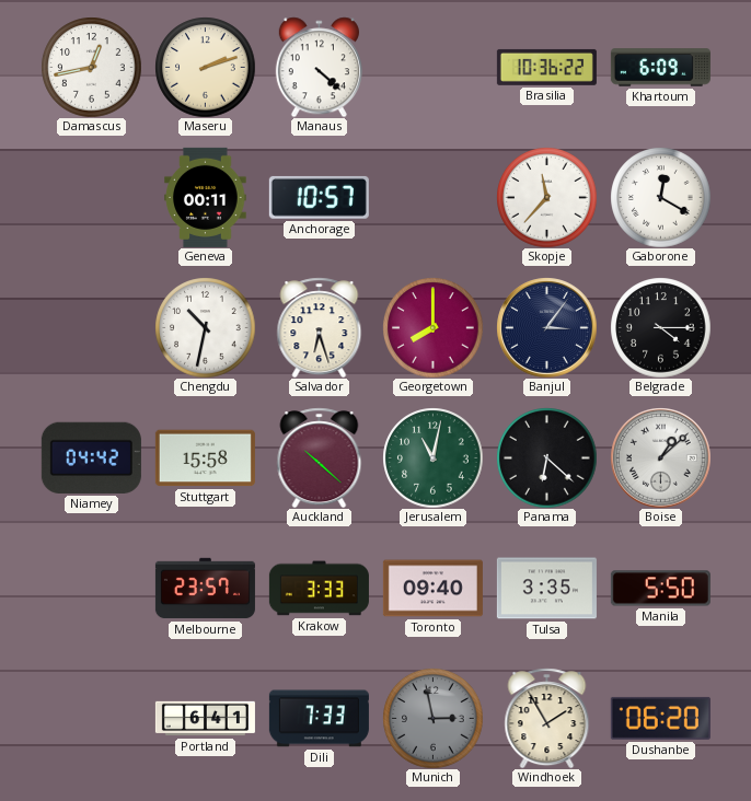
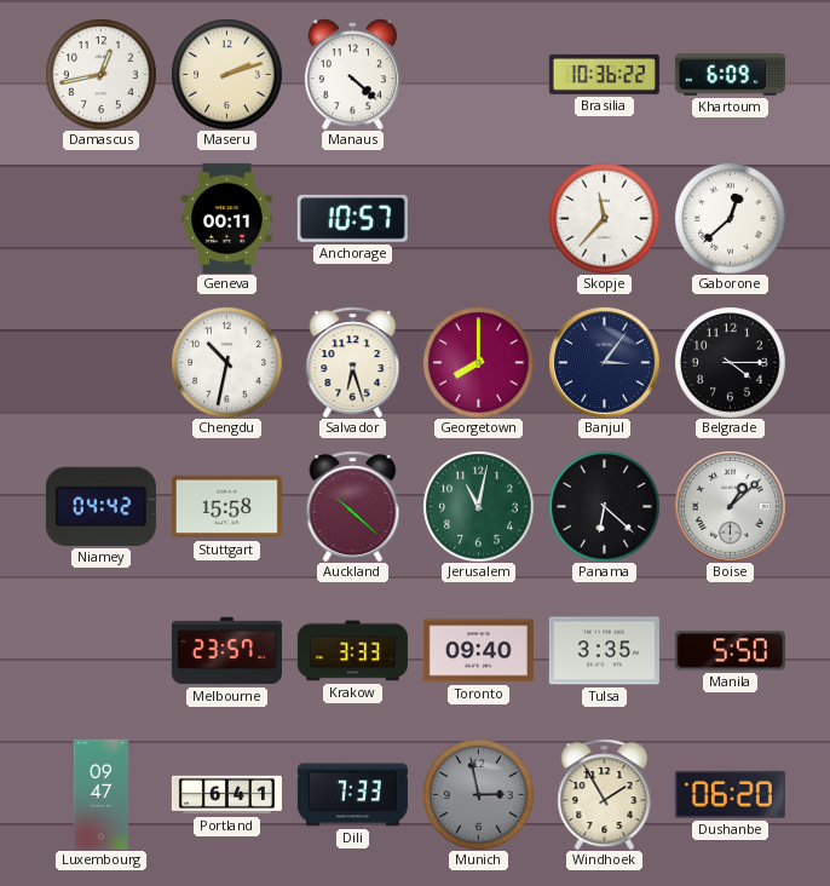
Gaborone: 12:20 -> 12:38
Luxembourg: none -> 09:47
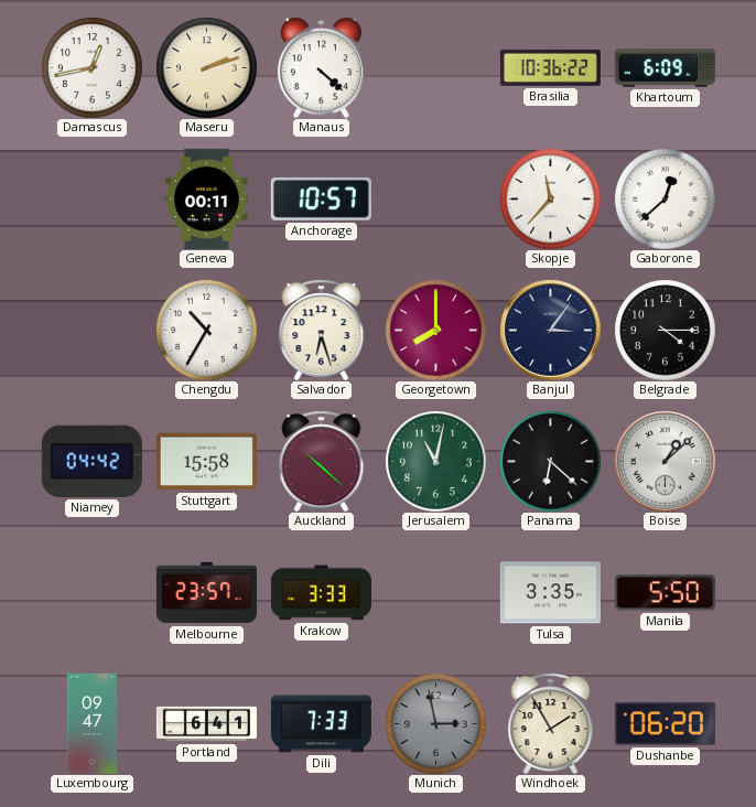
Chengdu: 10:32 -> 10:35
Toronto: 09:40 -> none
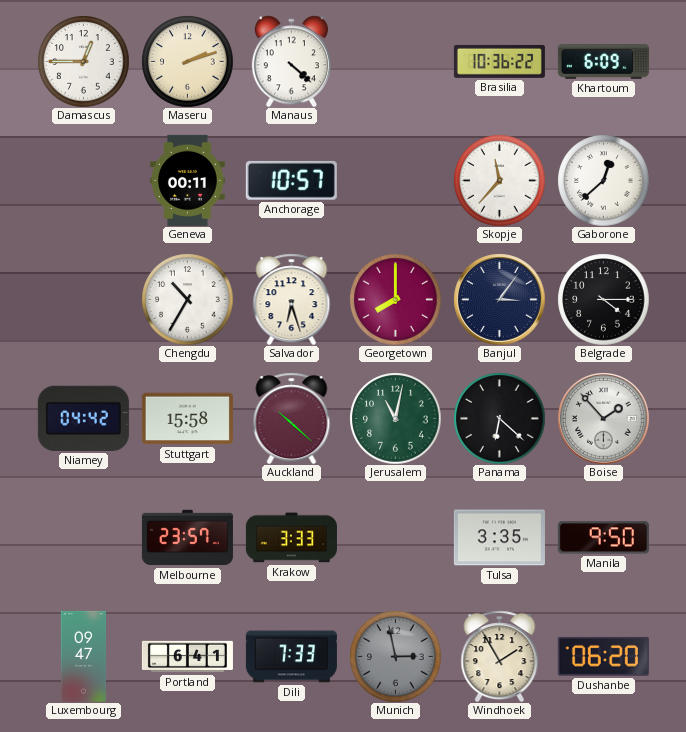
Damascus: 12:43 -> 12:45
Boise: 1:08 -> 1:53
Manila: 5:50 -> 9:50
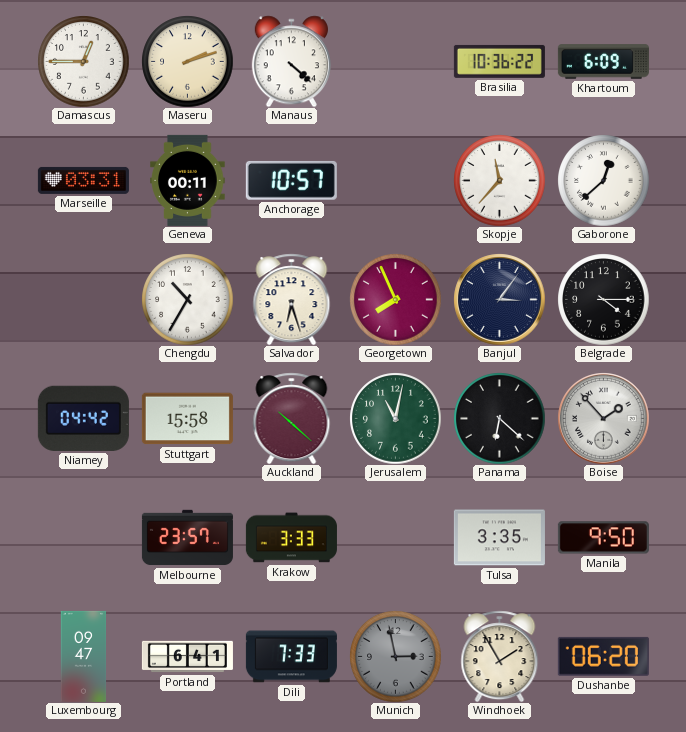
Marseille: none -> 03:31
Georgetown: 8:00 -> 7:56
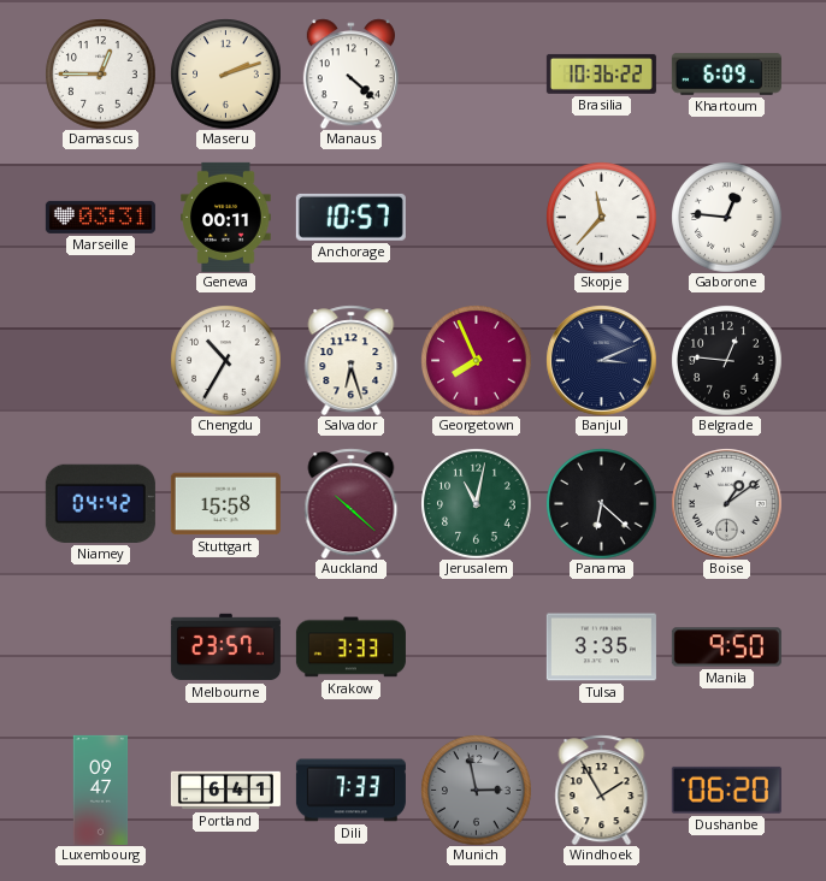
Gaborone: 12:38 -> 12:46
Banjul: 3:06 -> 3:11
Belgrade: 4:15 -> 12:46
Boise: 1:53 -> 1:09
